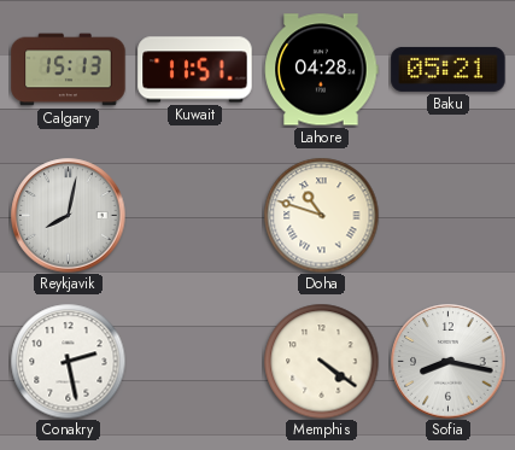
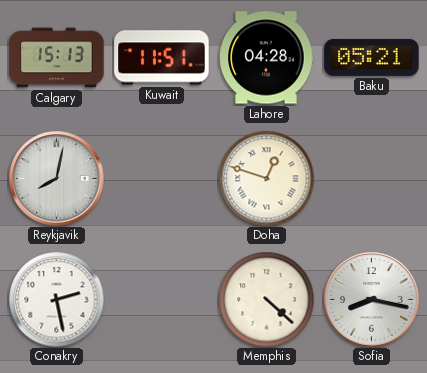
Doha: 10:48 -> 12:48
Memphis: 4:21 -> 4:22
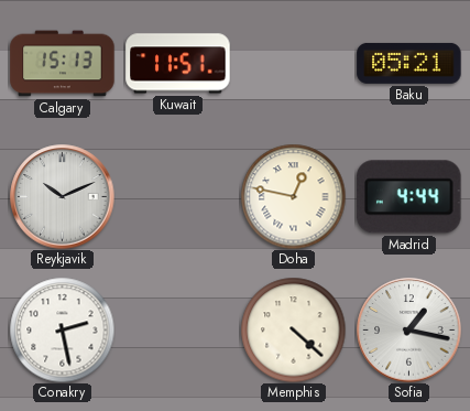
Lahore: 04:28 -> none
Reykjavik: 8:02 -> 10:11
Doha: 12:48 -> 12:47
Madrid: none -> 4:44
Sofia: 8:17 -> 1:17
